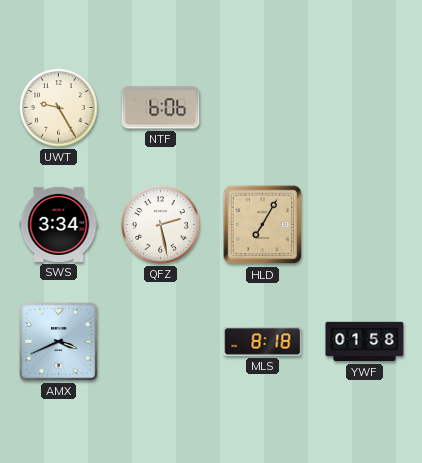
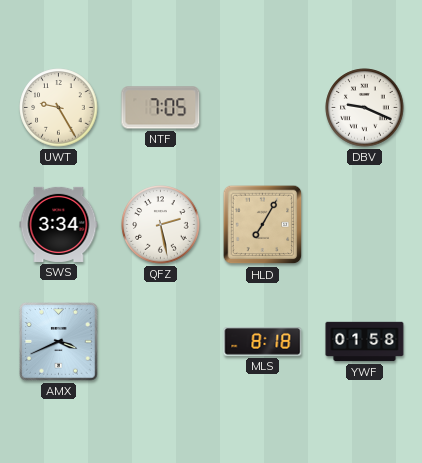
NTF: 6:06 -> 7:05
DBV: none -> 9:19
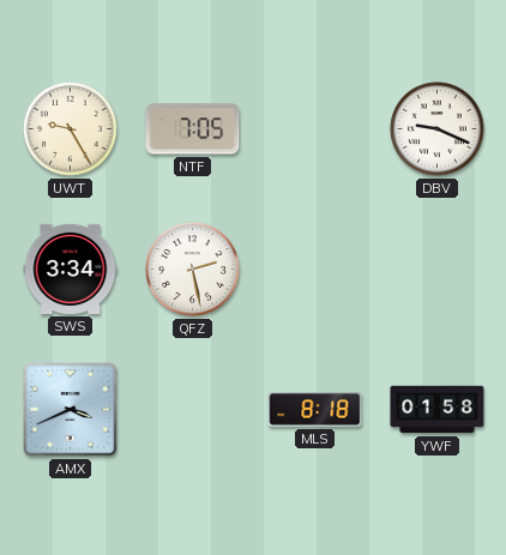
HLD: 7:05 -> none
